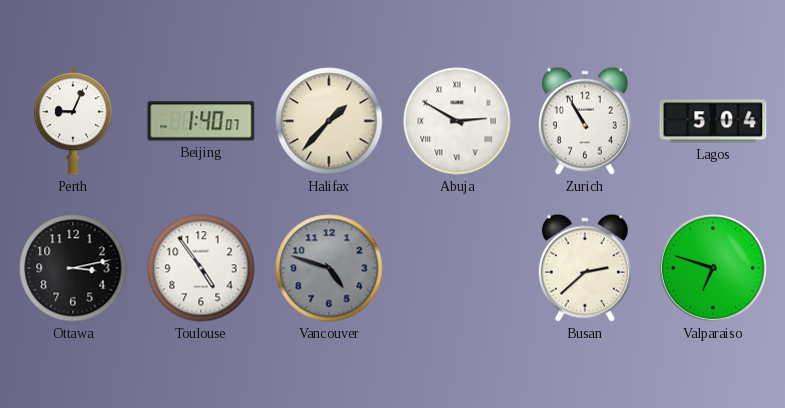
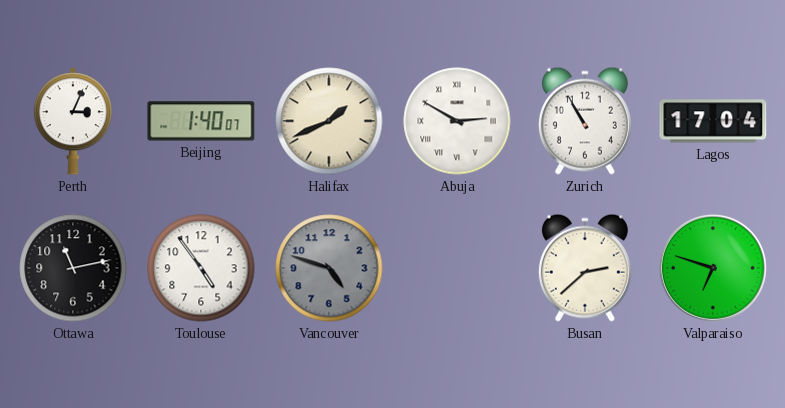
Perth: 9:04 -> 3:04
Halifax: 1:37 -> 1:41
Lagos: 5:04 -> 17:04
Ottawa: 3:13 -> 11:13
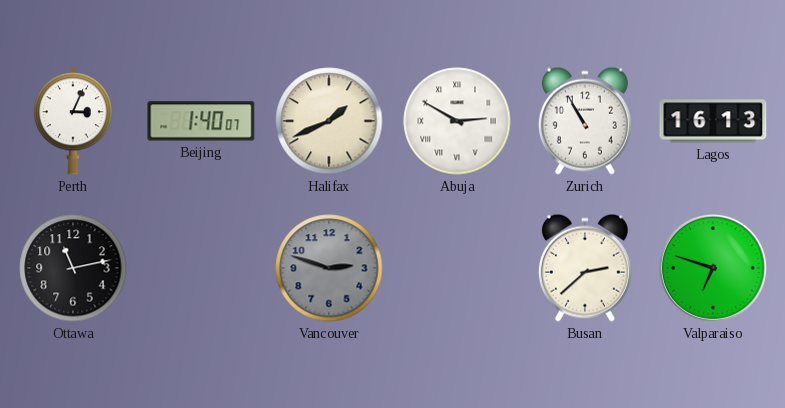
Lagos: 17:04 -> 16:13
Toulouse: 4:54 -> none
Vancouver: 4:48 -> 2:48
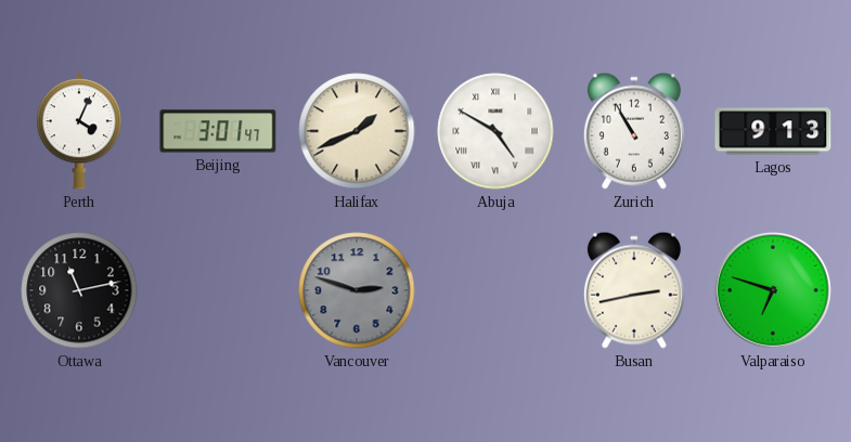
Perth: 3:04 -> 4:04
Beijing: 1:40 -> 3:01
Abuja: 2:50 -> 4:50
Lagos: 16:13 -> 9:13
Busan: 2:38 -> 2:43
